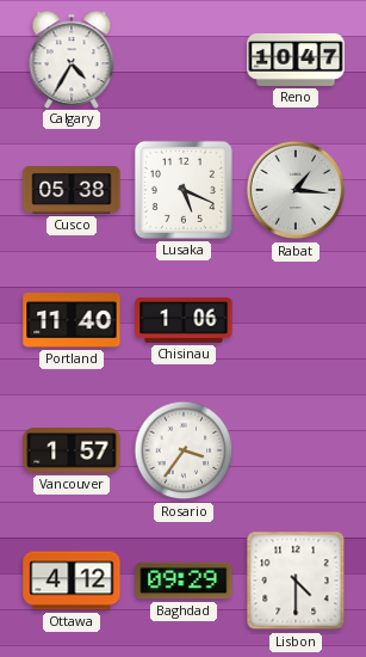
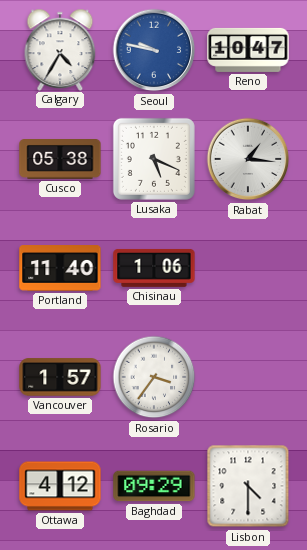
Seoul: none -> 9:47
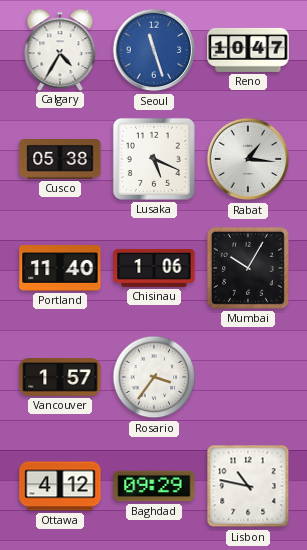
Seoul: 9:47 -> 11:27
Mumbai: none -> 10:05
Lisbon: 4:30 -> 10:47
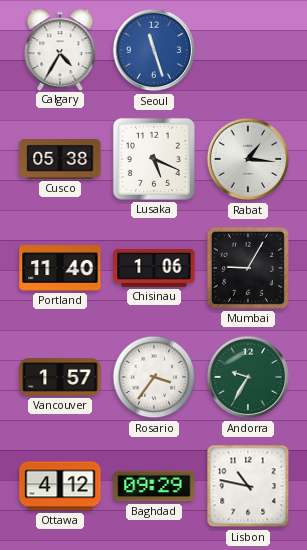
Reno: 10:47 -> none
Mumbai: 10:05 -> 9:05
Andorra: none -> 9:35
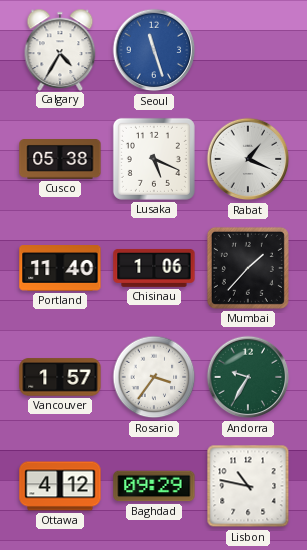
Rabat: 1:16 -> 1:19
Mumbai: 9:05 -> 1:37
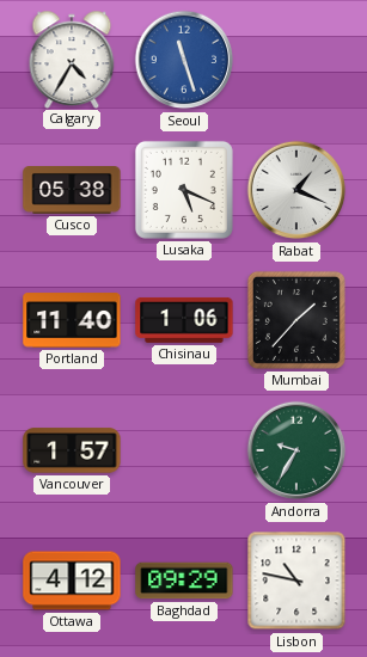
Rosario: 3:36 -> none
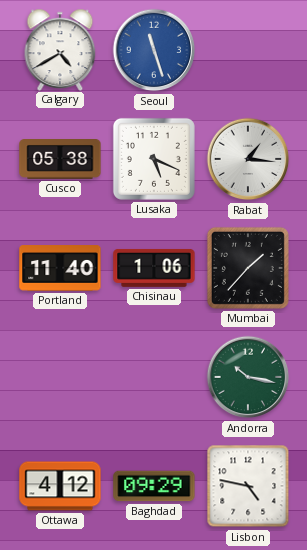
Calgary: 4:35 -> 4:40
Rabat: 1:19 -> 1:16
Vancouver: 1:57 -> none
Andorra: 9:35 -> 10:17
Lisbon: 10:47 -> 4:47
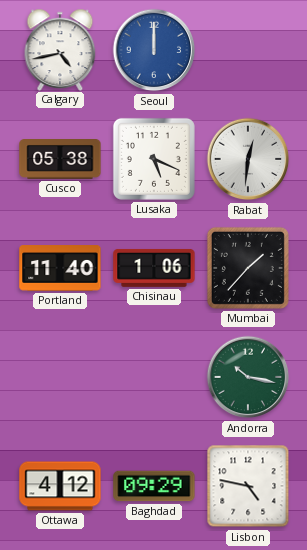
Calgary: 4:40 -> 4:43
Seoul: 11:27 -> 12:00
Rabat: 1:16 -> 12:31
